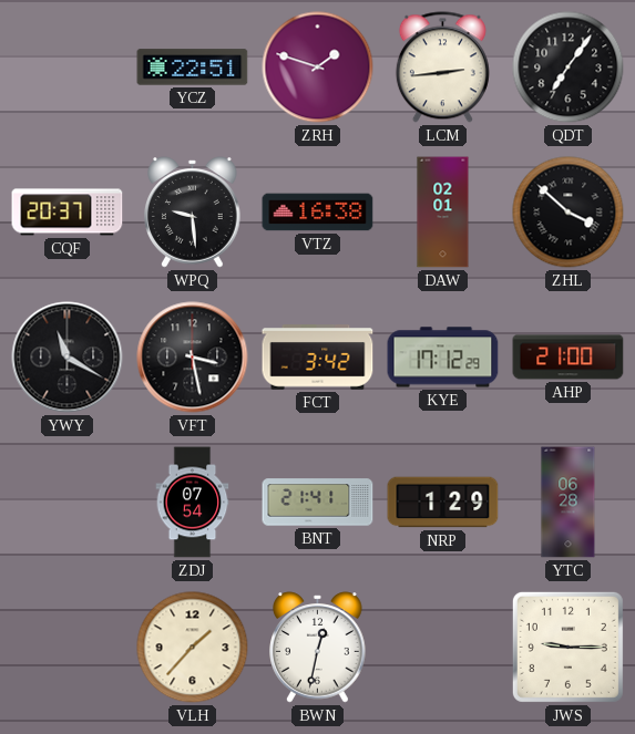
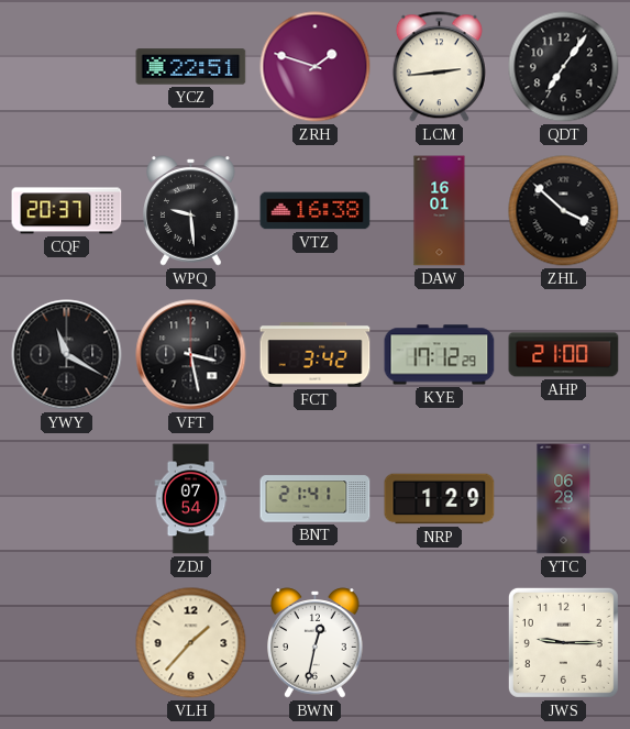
DAW: 02:01 -> 16:01
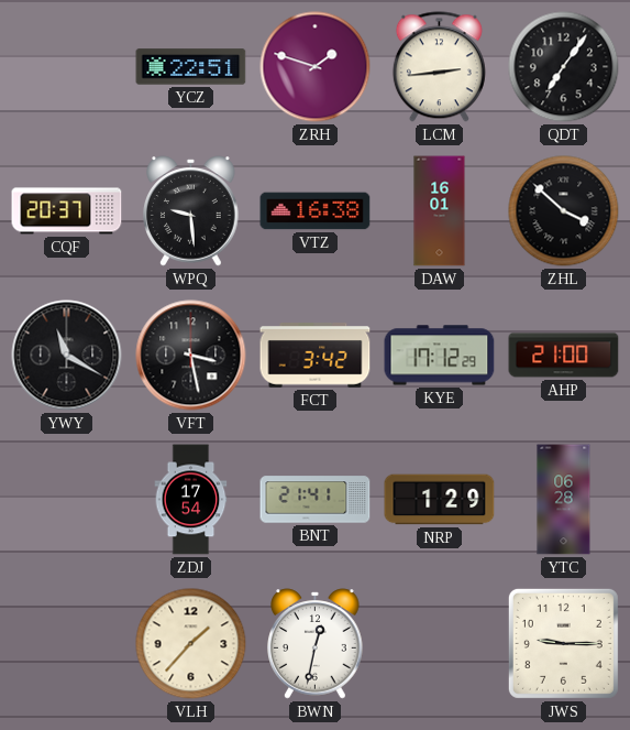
ZDJ: 07:54 -> 17:54
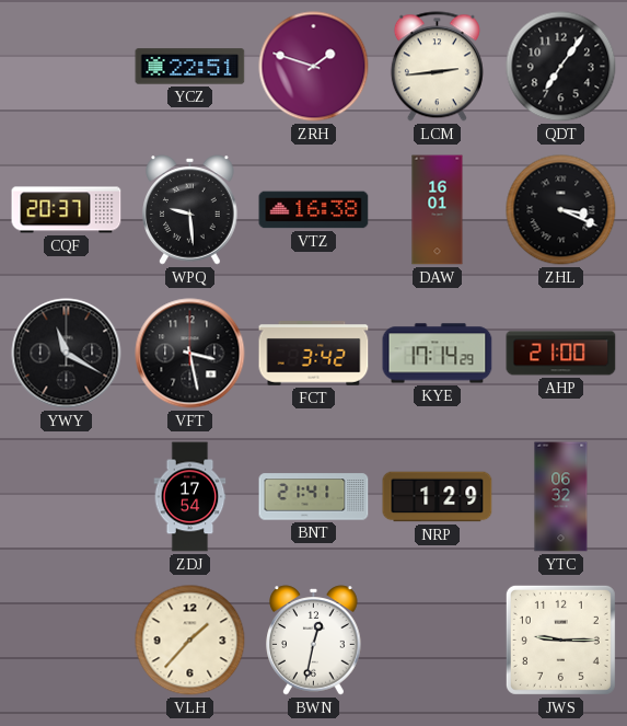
ZHL: 3:52 -> 3:19
KYE: 17:12 -> 17:14
YTC: 06:28 -> 06:32
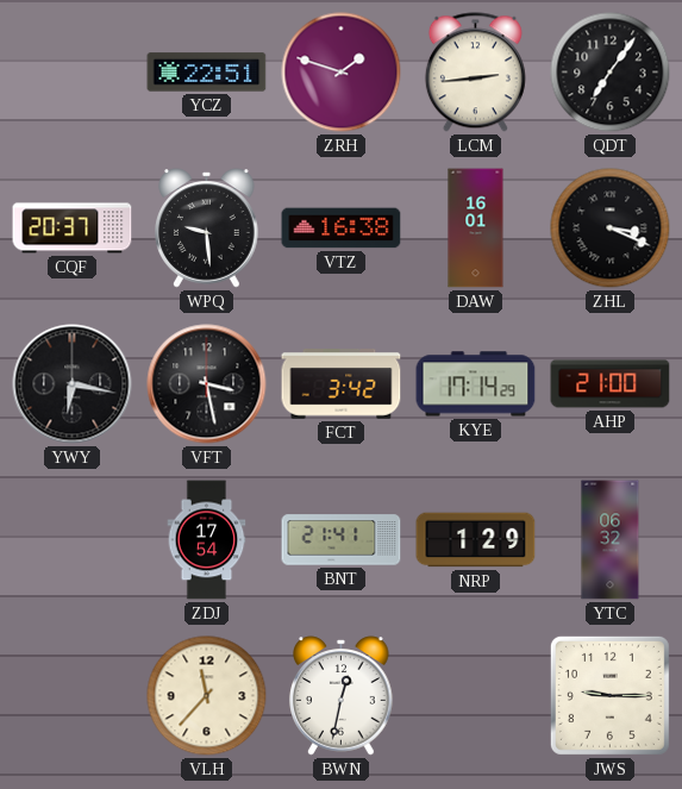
YWY: 11:20 -> 6:17
VLH: 1:37 -> 11:37
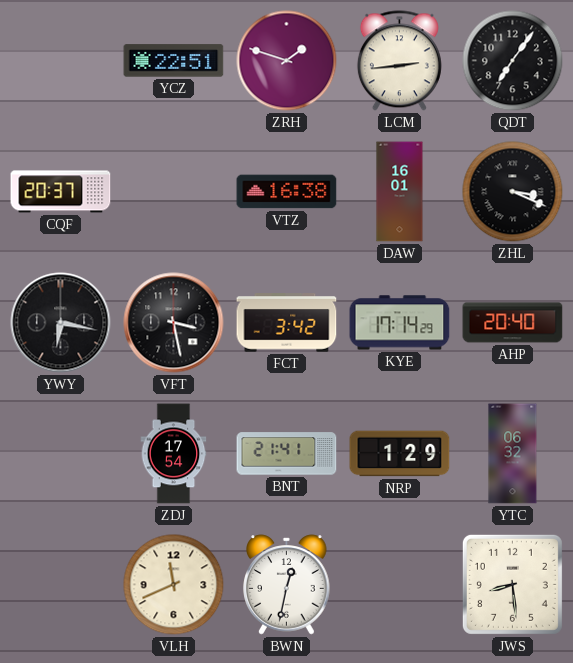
WPQ: 9:29 -> none
AHP: 21:00 -> 20:40
VLH: 11:37 -> 11:41
JWS: 9:15 -> 8:29
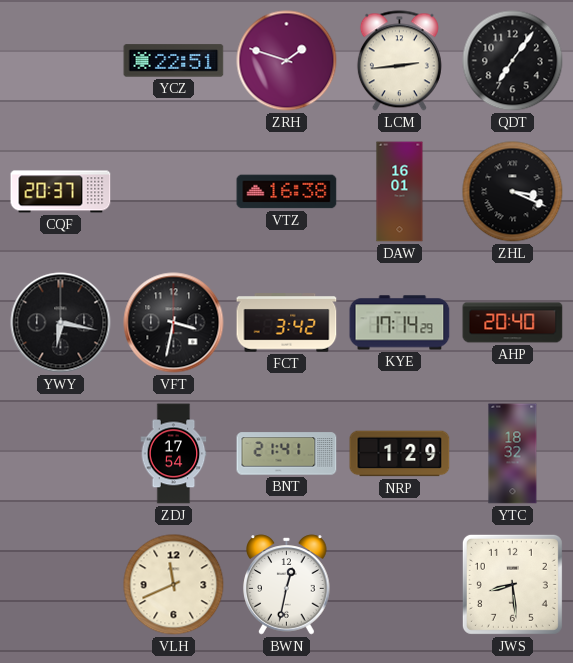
VFT: 3:28 -> 3:32
YTC: 06:32 -> 18:32
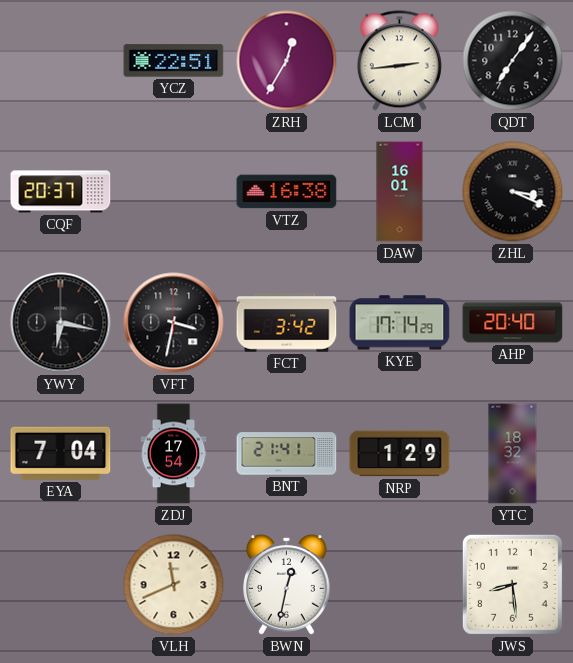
ZRH: 1:48 -> 12:35
EYA: none -> 7:04
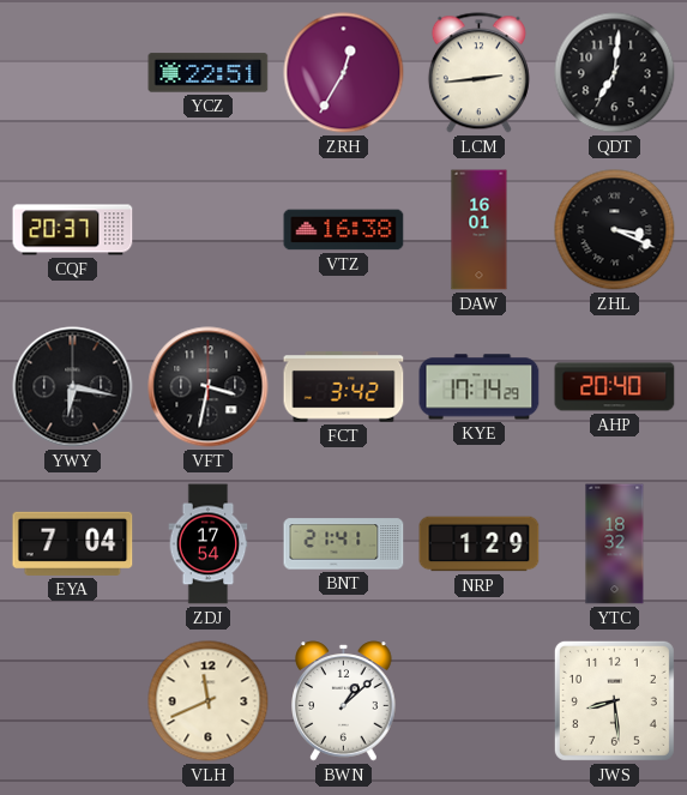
QDT: 7:06 -> 7:01
BWN: 12:32 -> 1:08
